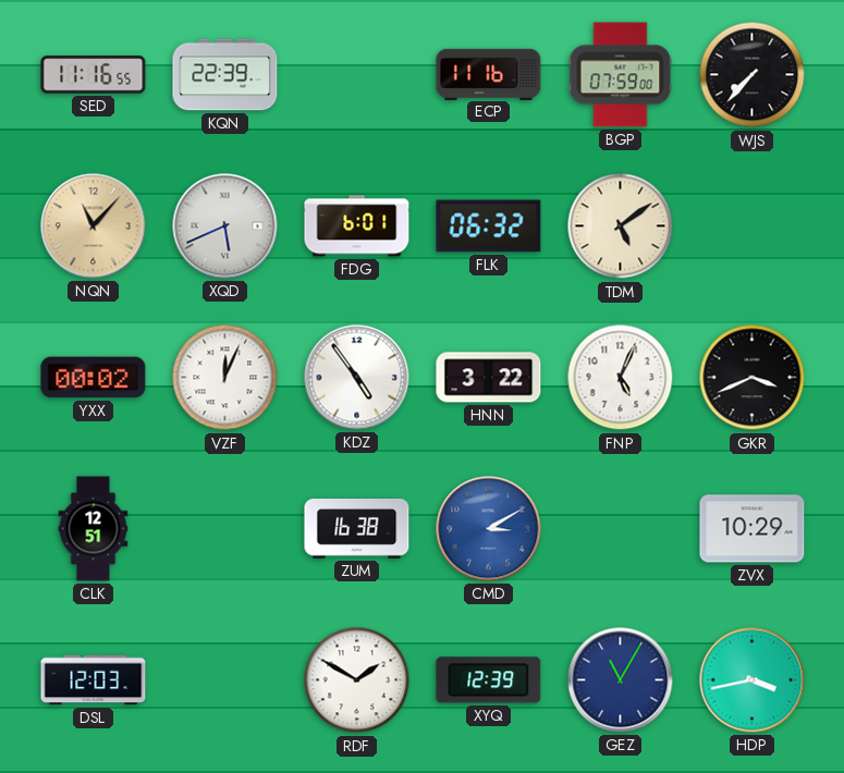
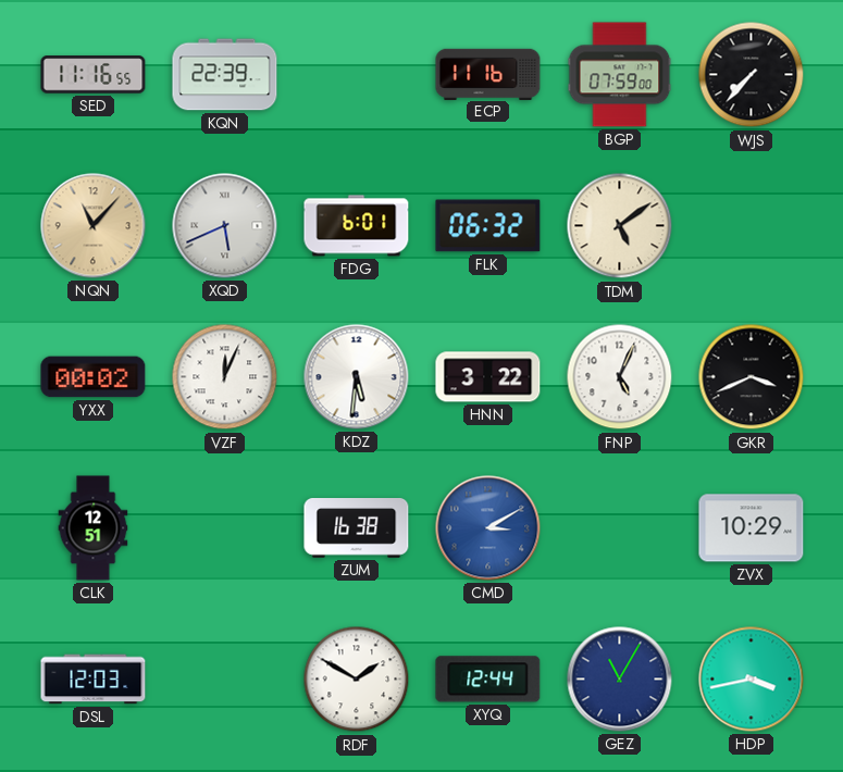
KDZ: 4:54 -> 5:31
XYQ: 12:39 -> 12:44
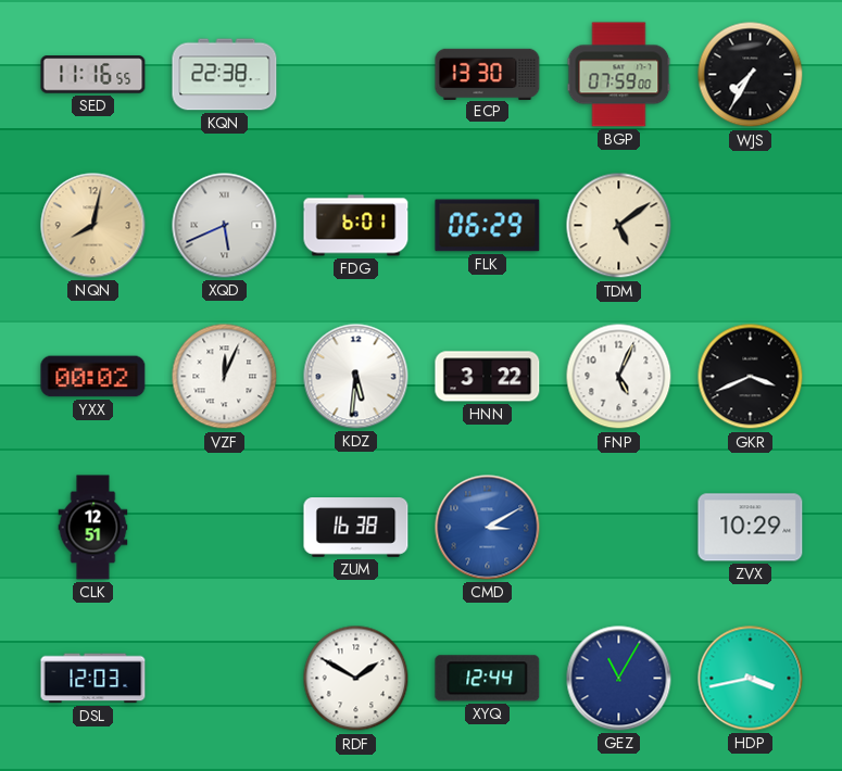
KQN: 22:39 -> 22:38
ECP: 11:16 -> 13:30
WJS: 7:37 -> 7:35
NQN: 11:07 -> 8:02
FLK: 06:32 -> 06:29
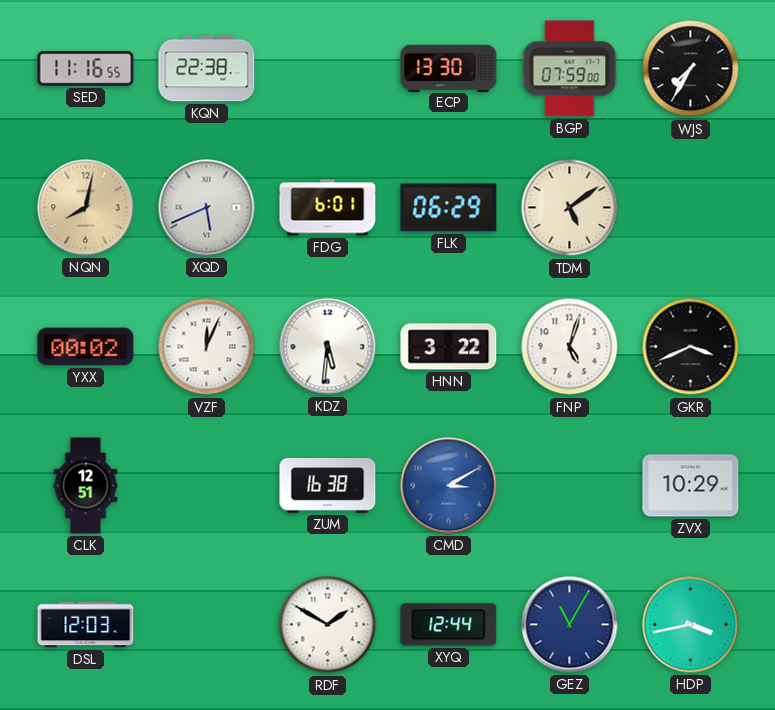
FNP: 5:04 -> 5:03
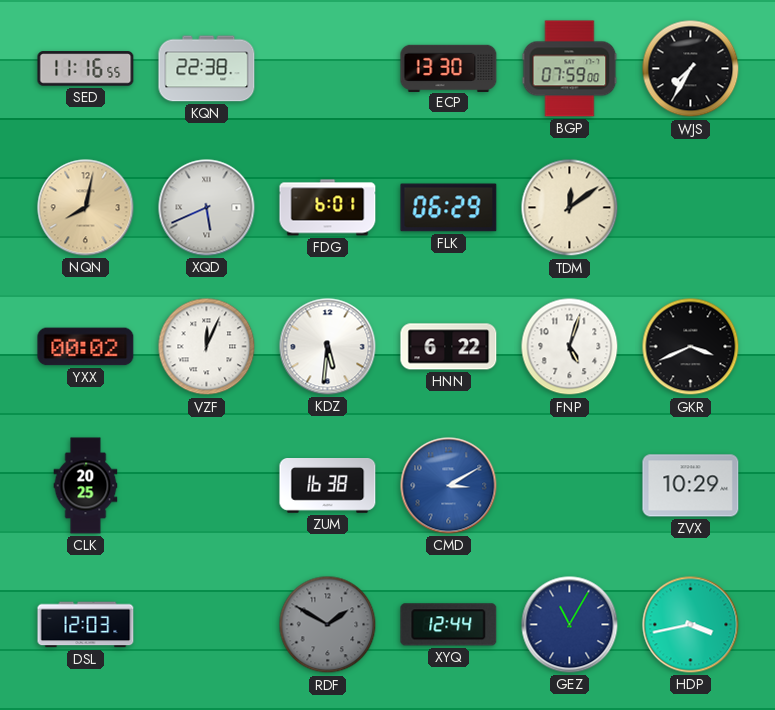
TDM: 5:09 -> 12:09
HNN: 3:22 -> 6:22
CLK: 12:51 -> 20:25
RDF dial: white -> grey
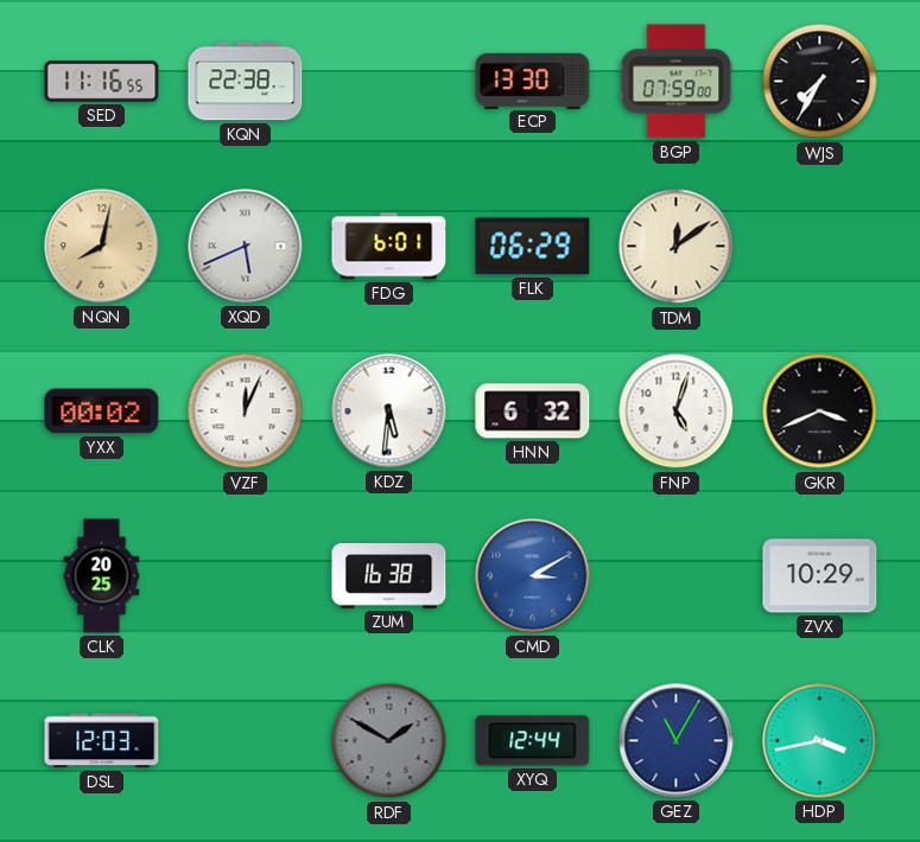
HNN: 6:22 -> 6:32
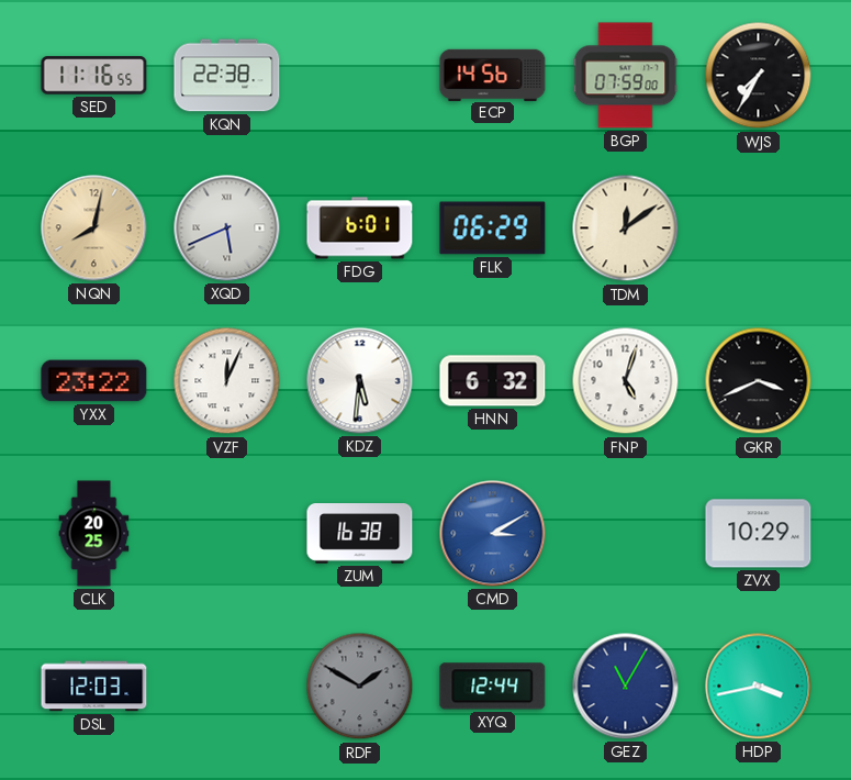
ECP: 13:30 -> 14:56
YXX: 00:02 -> 23:22
